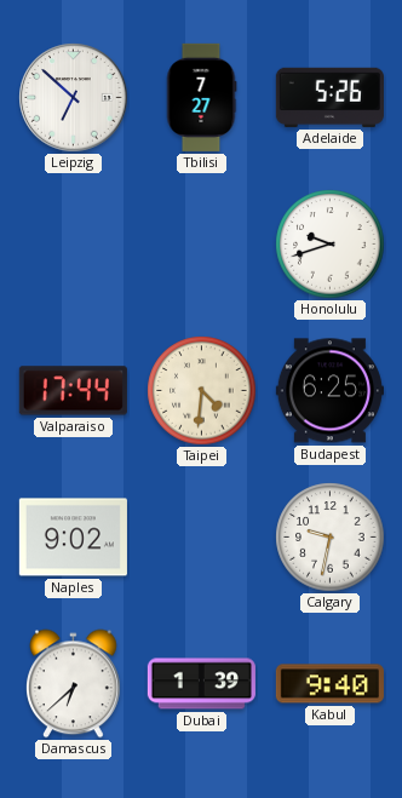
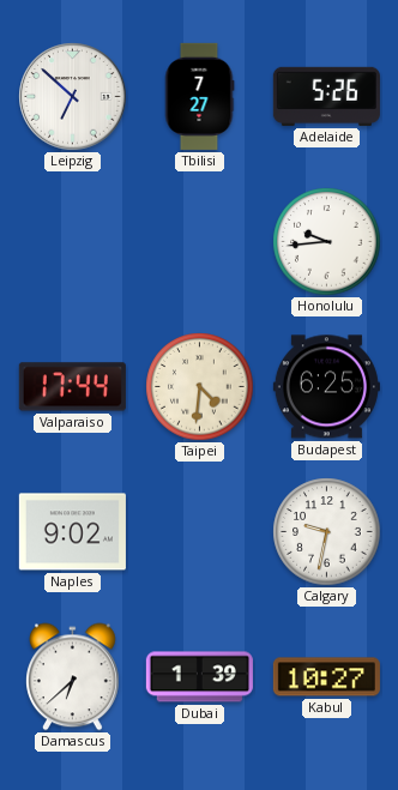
Honolulu: 9:42 -> 9:44
Kabul: 9:40 -> 10:27
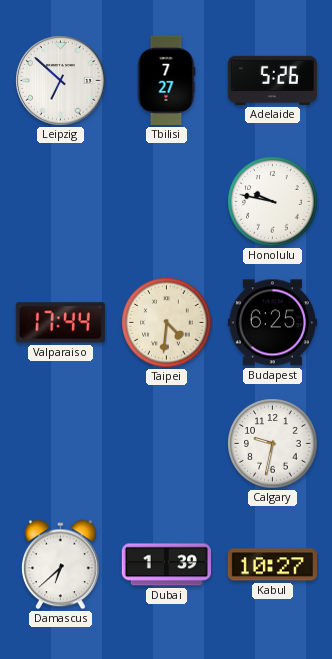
Honolulu: 9:44 -> 9:47
Naples: 9:02 -> none
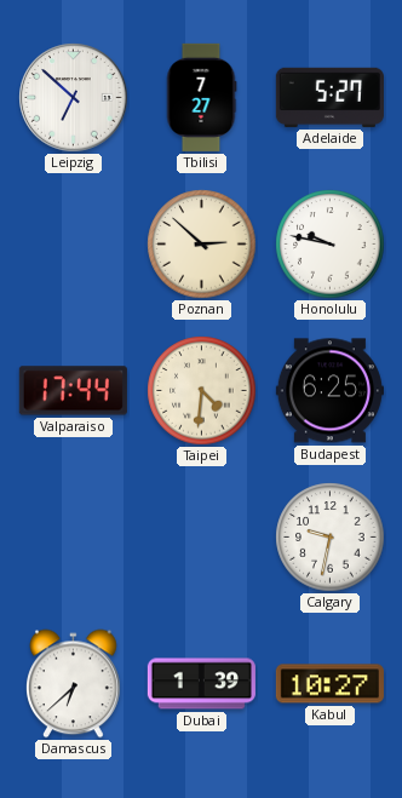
Adelaide: 5:26 -> 5:27
Poznan: none -> 2:52
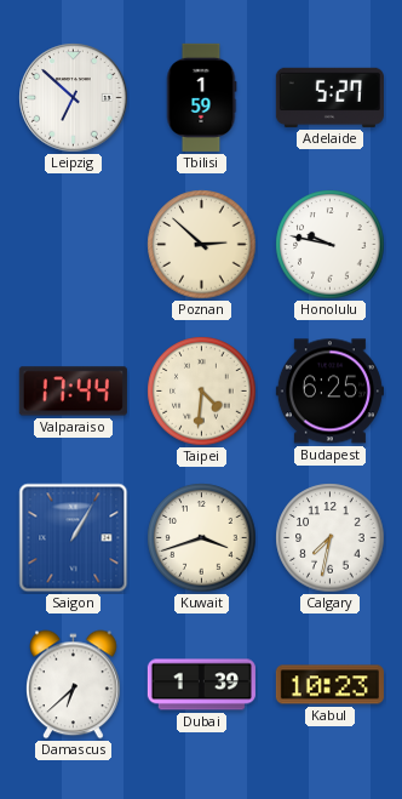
Tbilisi: 7:27 -> 1:59
Saigon: none -> 1:05
Kuwait: none -> 3:42
Calgary: 9:32 -> 7:32
Kabul: 10:27 -> 10:23
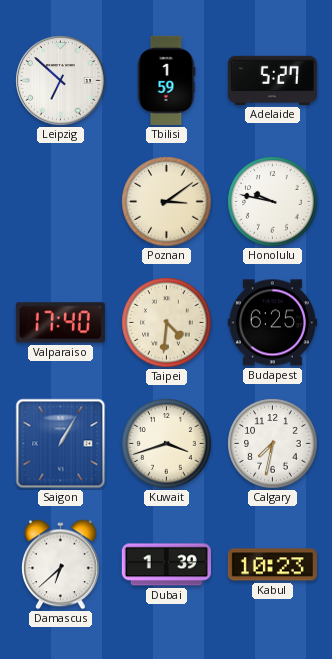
Poznan: 2:52 -> 3:09
Valparaiso: 17:44 -> 17:40
